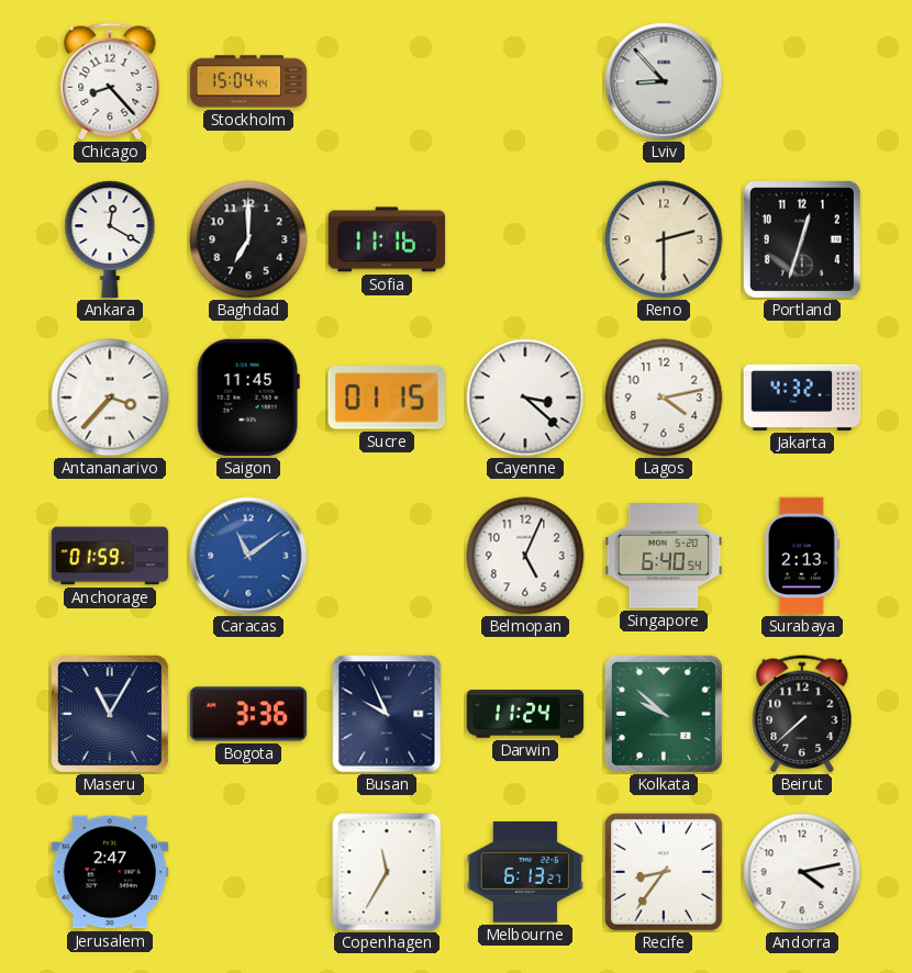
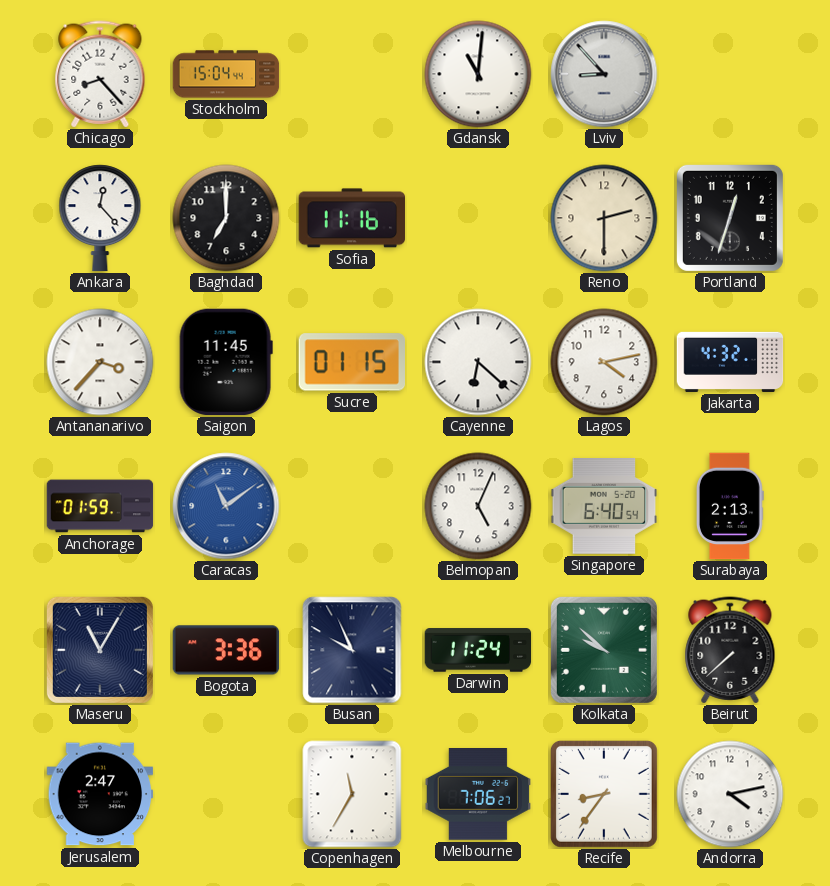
Gdansk: none -> 11:01
Ankara: 12:20 -> 12:23
Cayenne: 3:22 -> 6:22
Melbourne: 6:13 -> 7:06
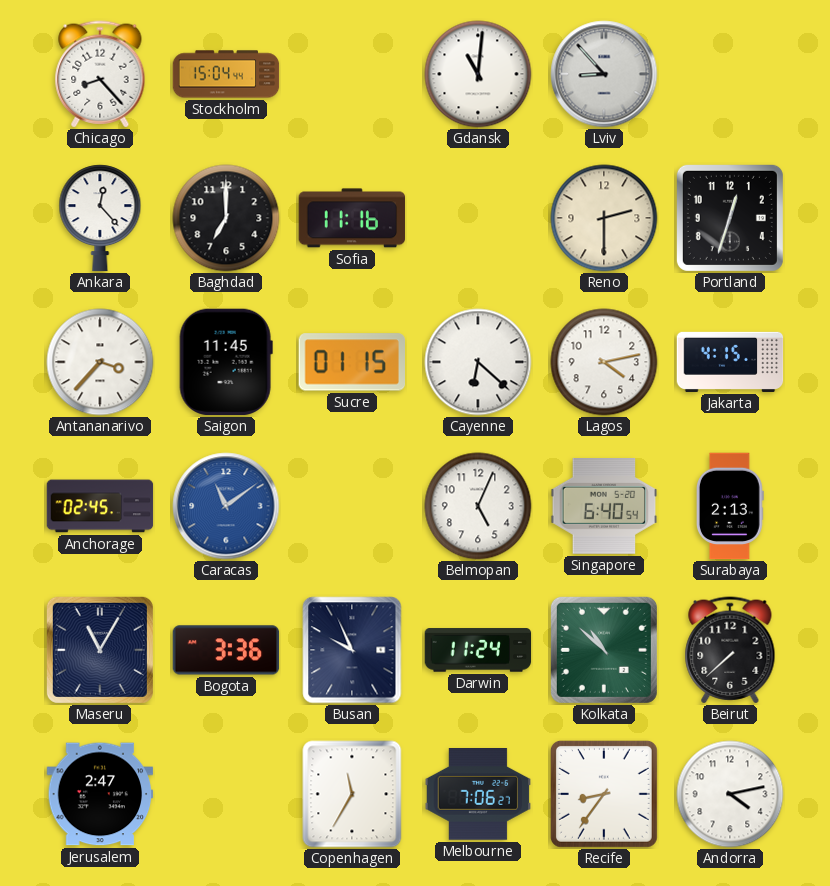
Jakarta: 4:32 -> 4:15
Anchorage: 01:59 -> 02:45
Kolkata: 9:52 -> 10:52
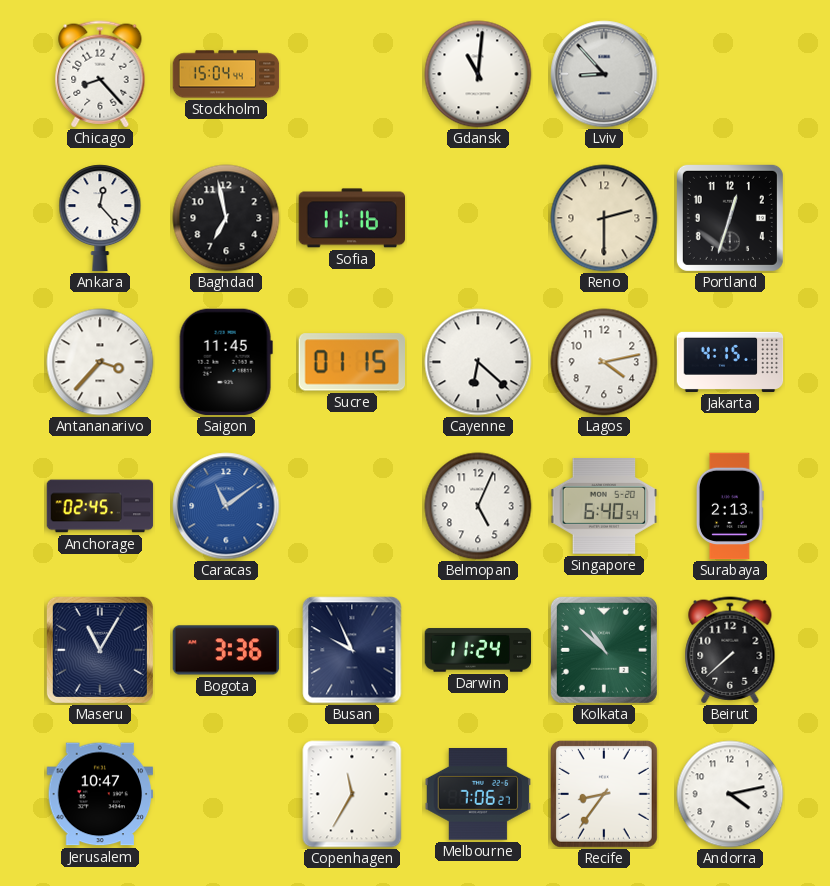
Baghdad: 7:00 -> 6:58
Jerusalem: 2:47 -> 10:47
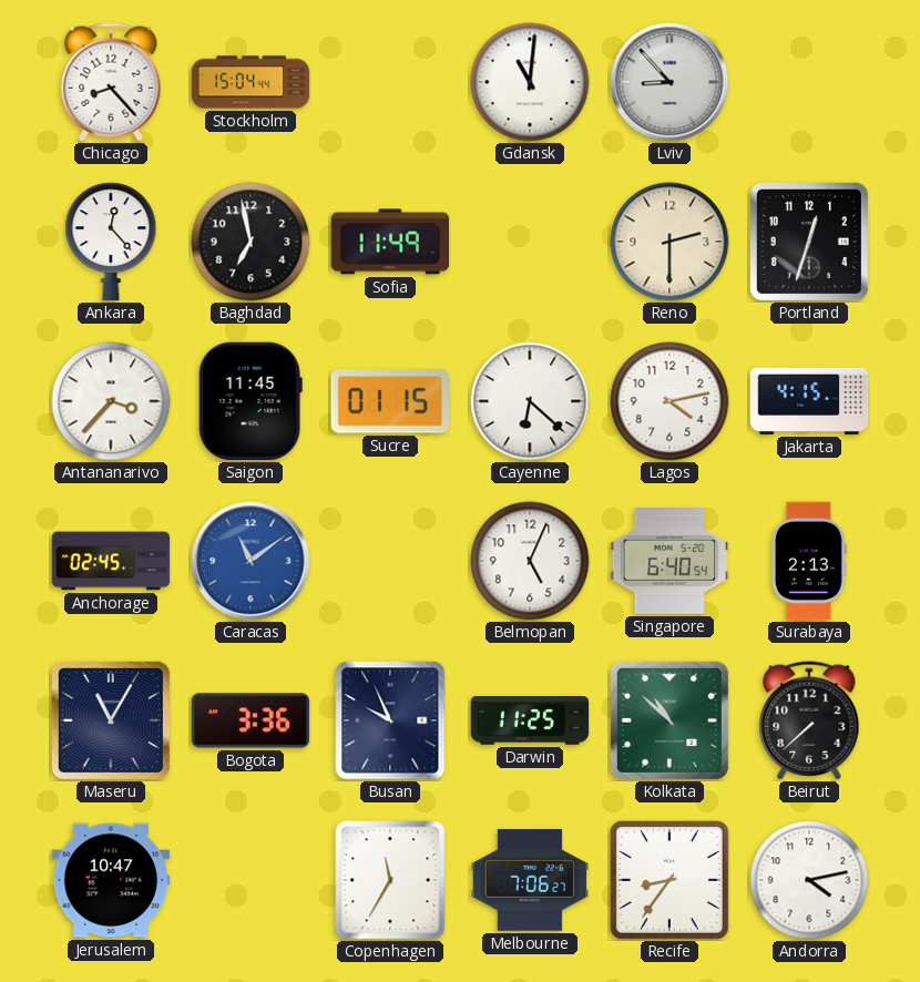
Sofia: 11:16 -> 11:49
Darwin: 11:24 -> 11:25
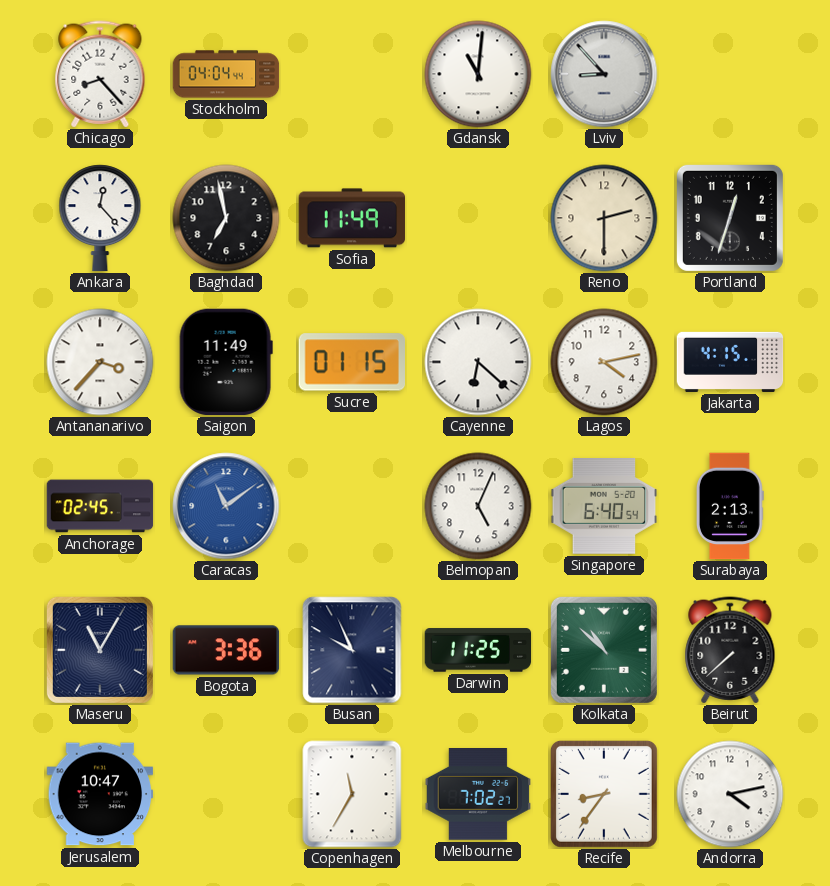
Stockholm: 15:04 -> 04:04
Saigon: 11:45 -> 11:49
Melbourne: 7:06 -> 7:02
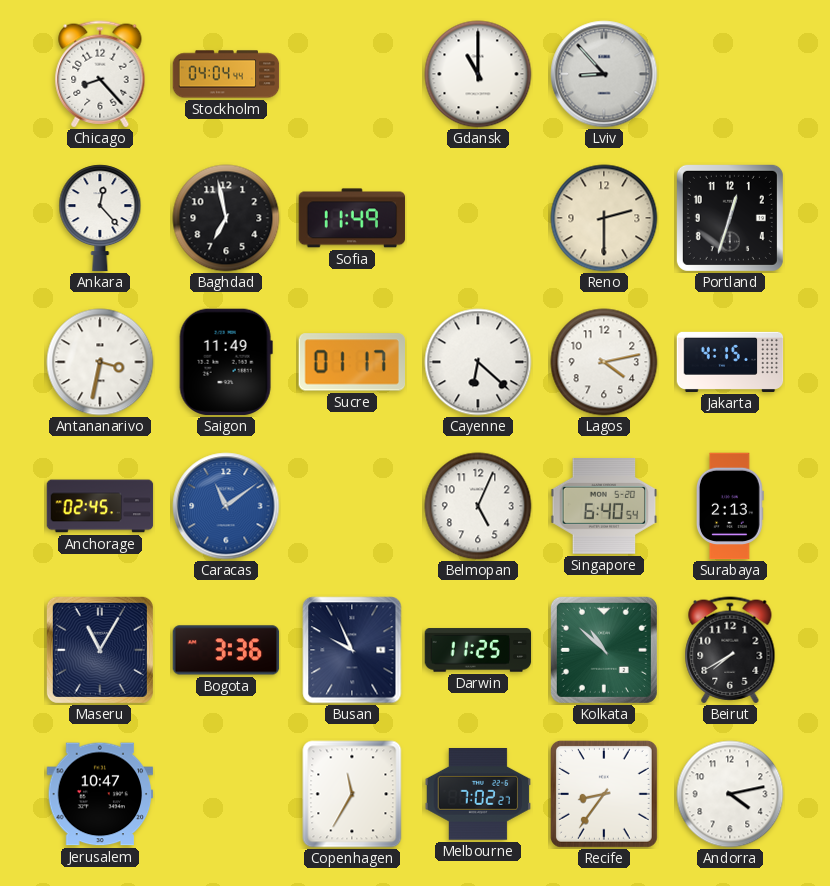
Gdansk: 11:01 -> 11:00
Antananarivo: 3:37 -> 3:32
Sucre: 01:15 -> 01:17
Beirut: 7:38 -> 7:40
